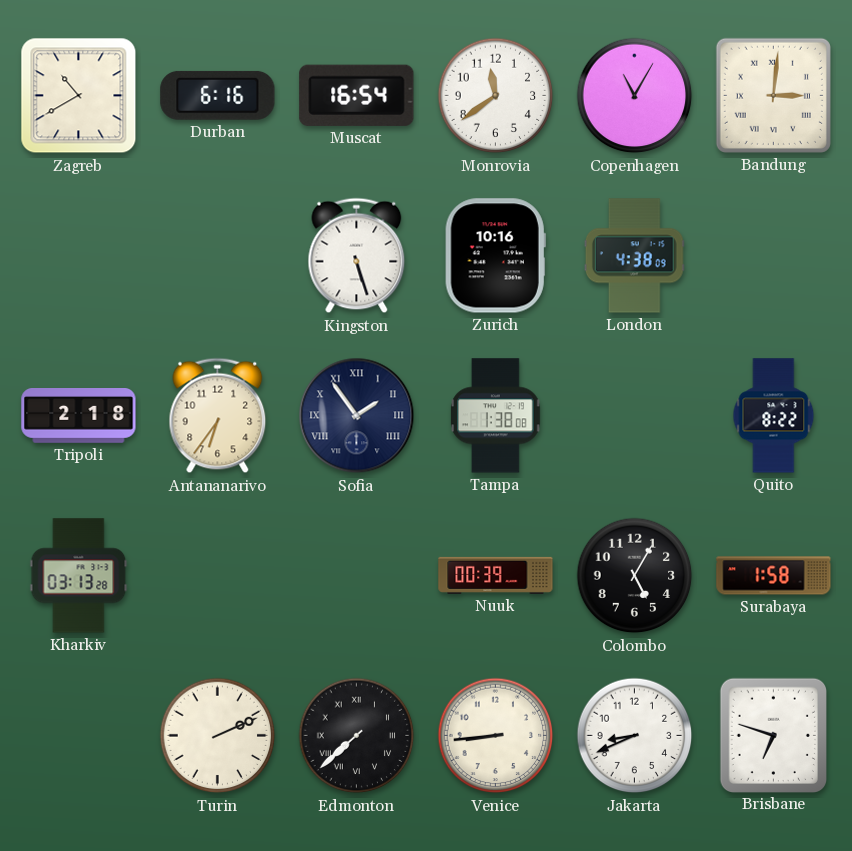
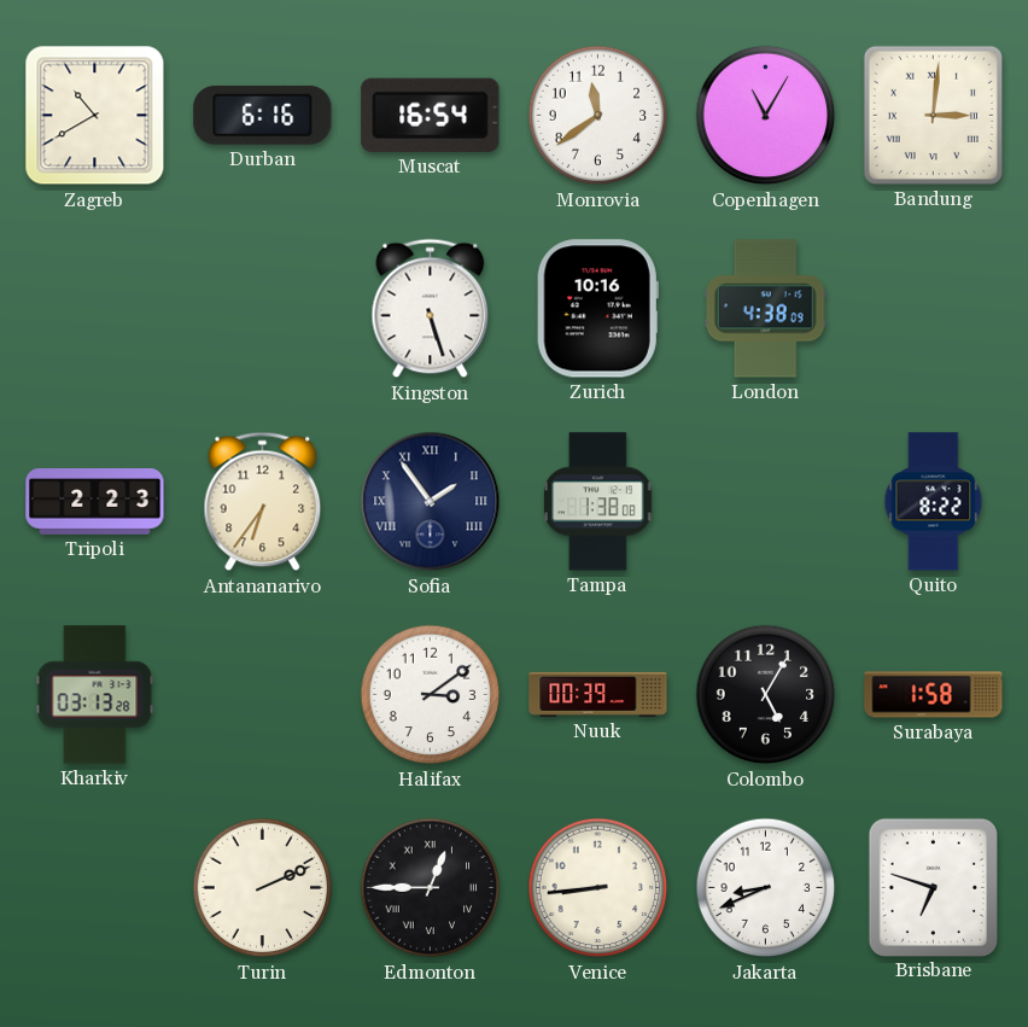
Tripoli: 2:18 -> 2:23
Halifax: none -> 3:09
Edmonton: 7:38 -> 12:45
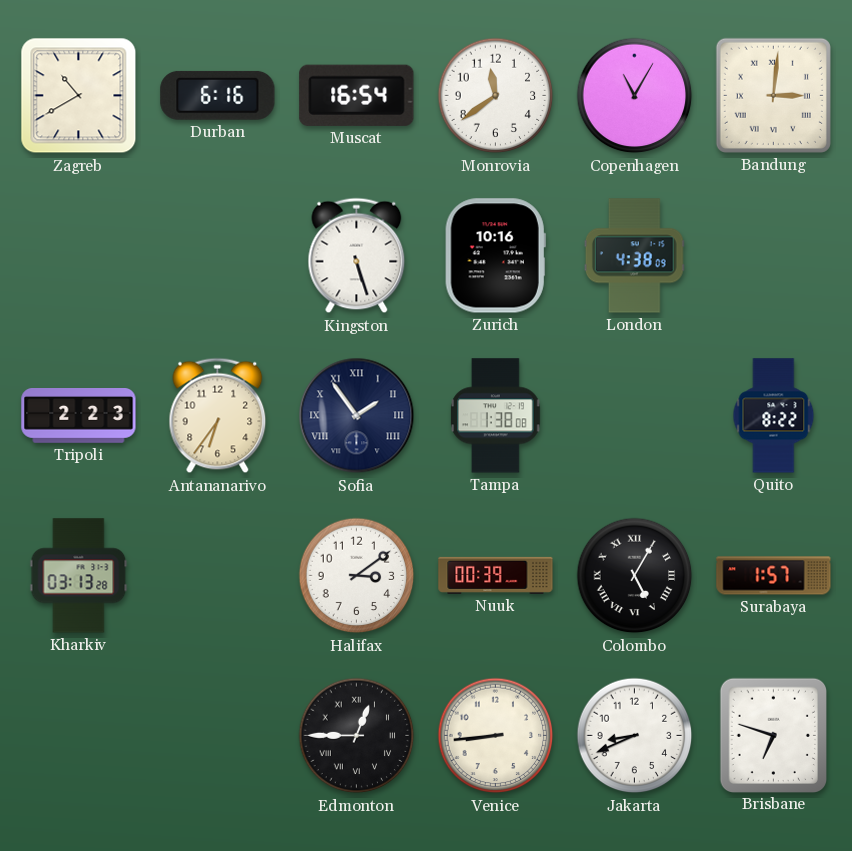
Colombo numerals: Arabic -> Roman
Surabaya: 1:58 -> 1:57
Turin: 2:11 -> none
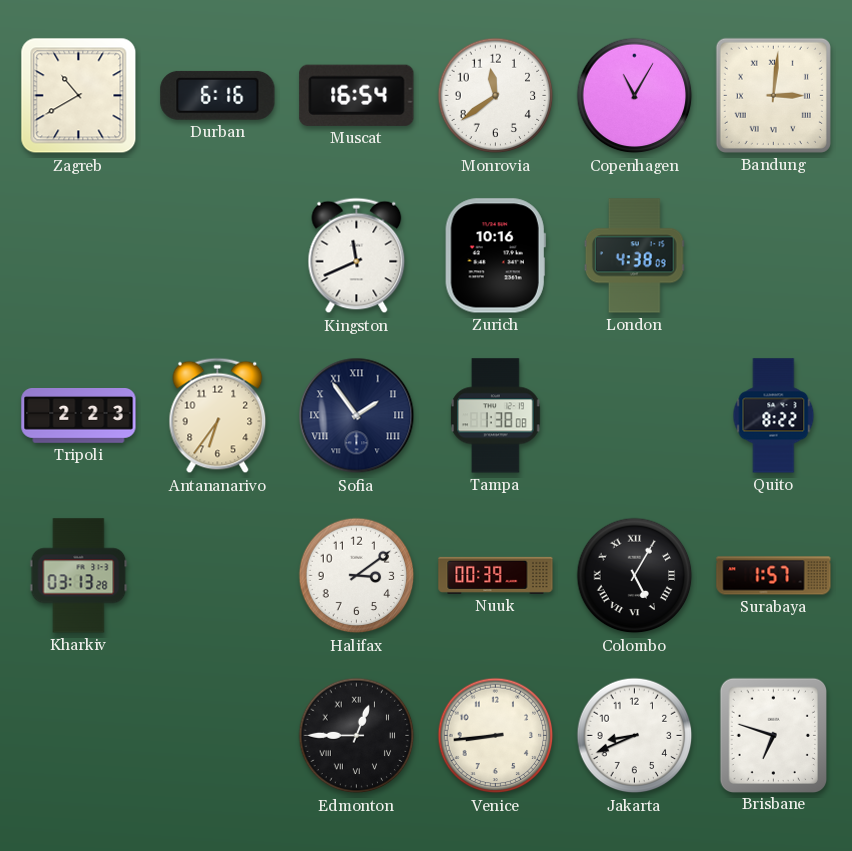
Kingston: 5:27 -> 11:41
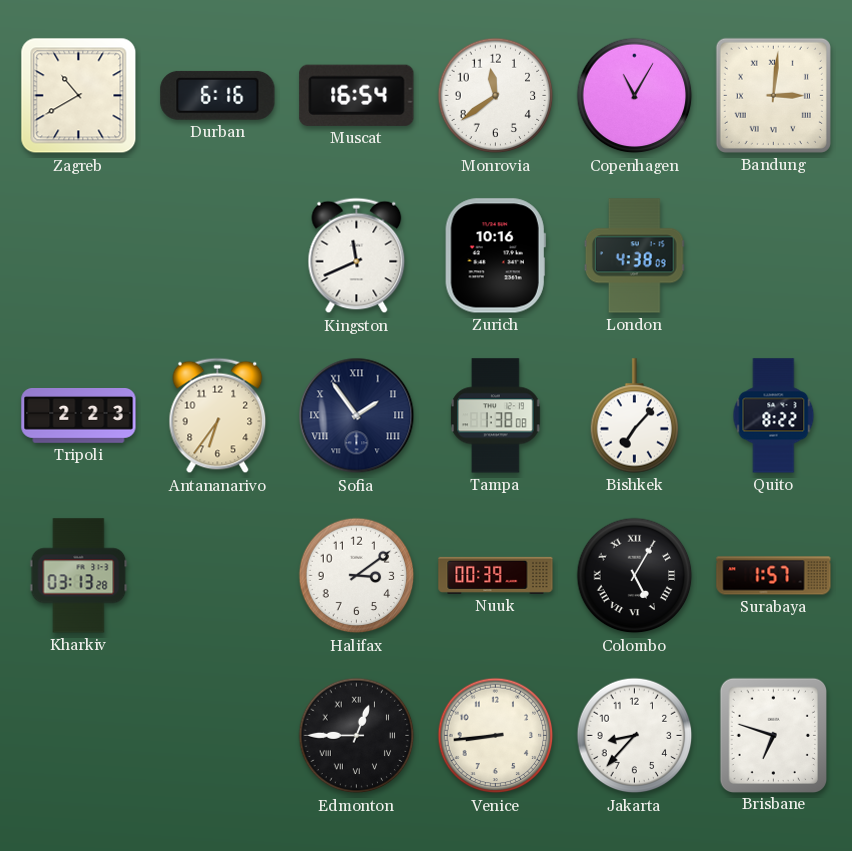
Bishkek: none -> 7:07
Jakarta: 8:41 -> 8:37
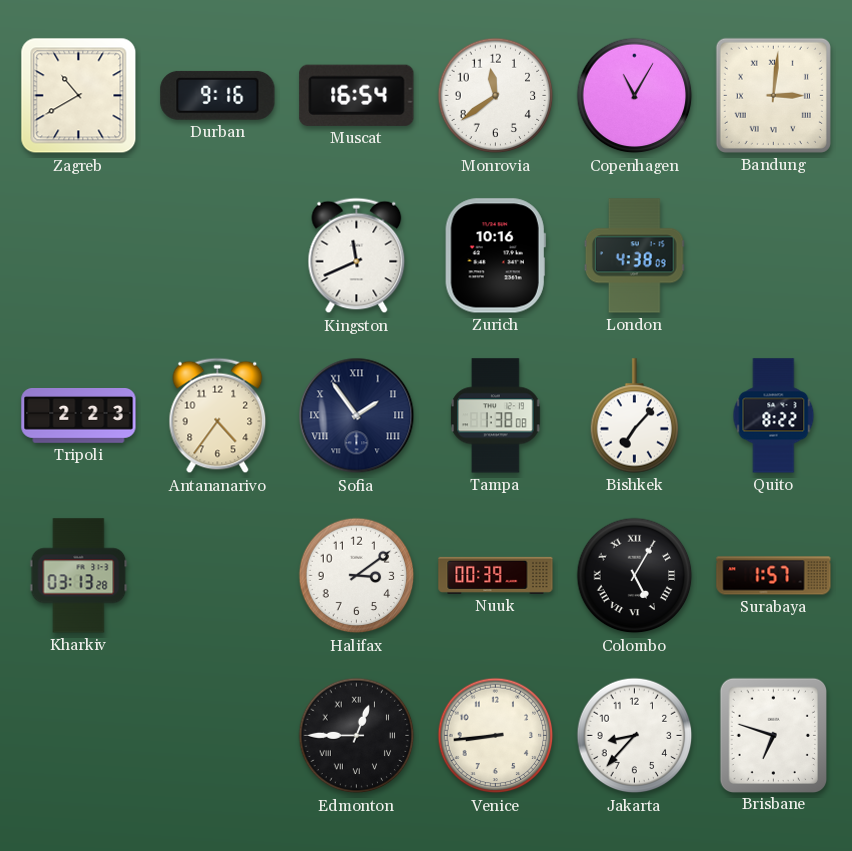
Durban: 6:16 -> 9:16
Antananarivo: 6:36 -> 4:36
